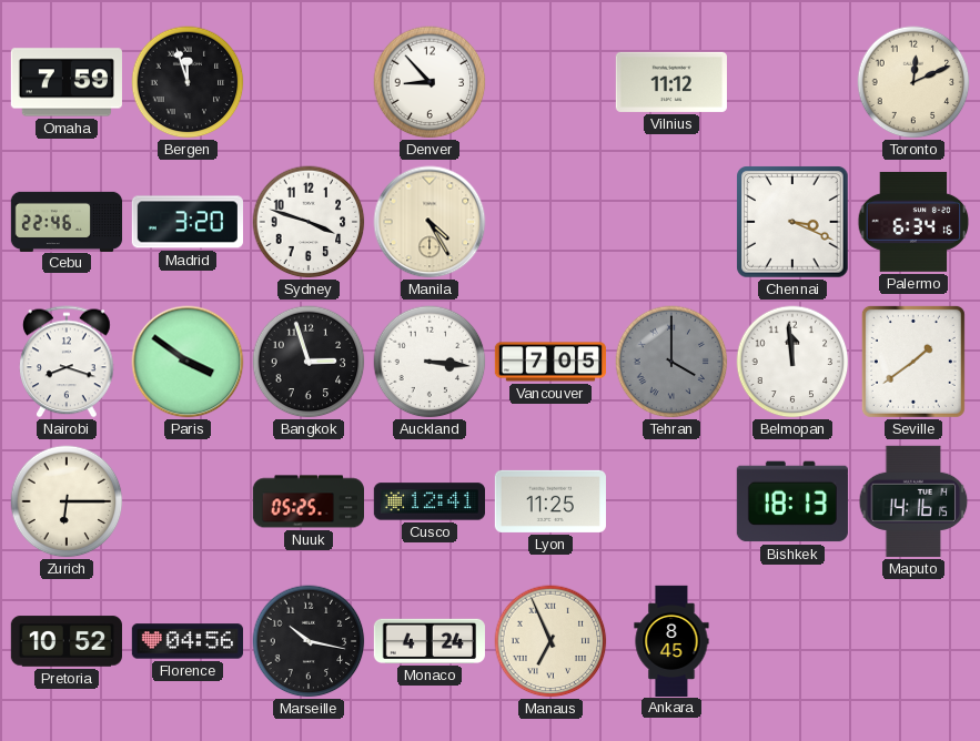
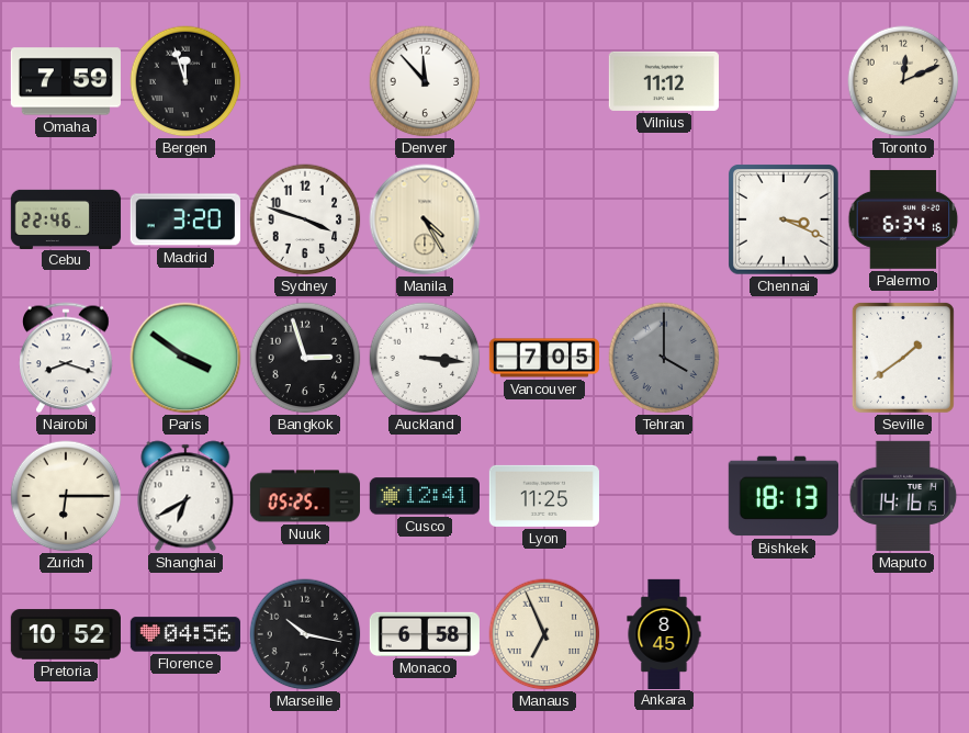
Denver: 8:53 -> 11:53
Belmopan: 11:59 -> none
Shanghai: none -> 6:40
Monaco: 4:24 -> 6:58
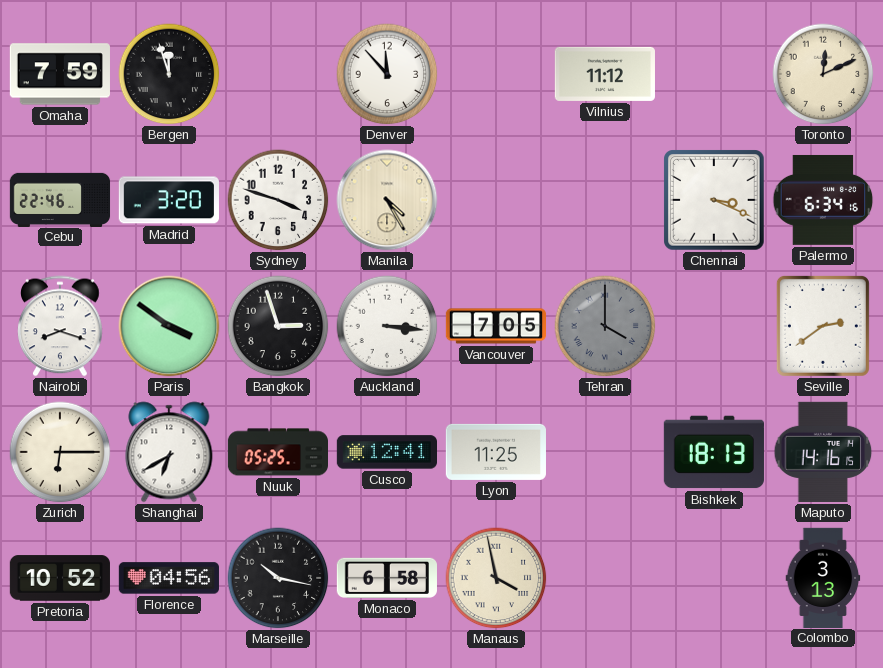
Seville: 1:39 -> 2:39
Manaus: 6:56 -> 3:58
Ankara: 8:45 -> none
Colombo: none -> 3:13
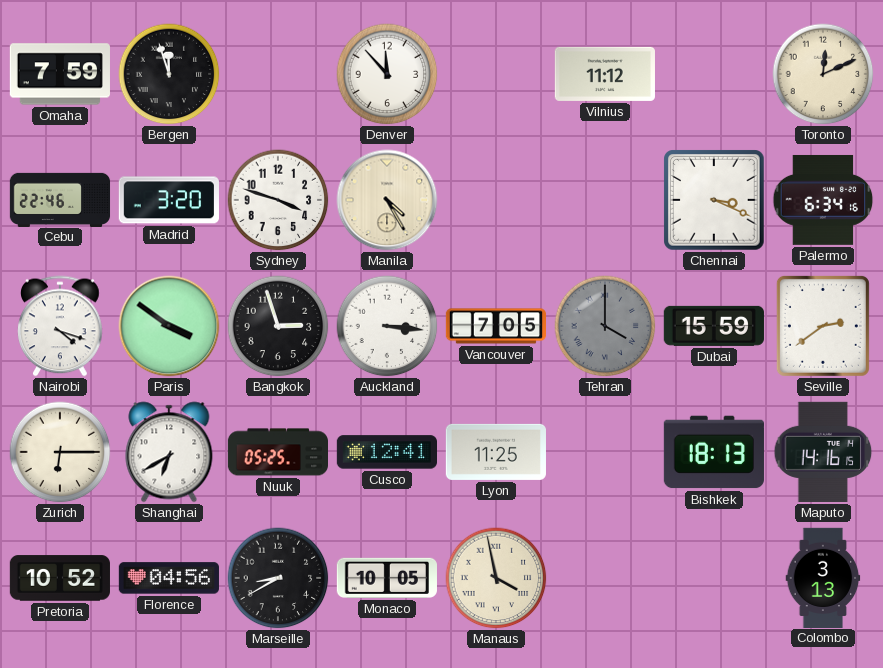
Nairobi: 8:18 -> 4:18
Dubai: none -> 15:59
Marseille: 10:17 -> 8:40
Monaco: 6:58 -> 10:05
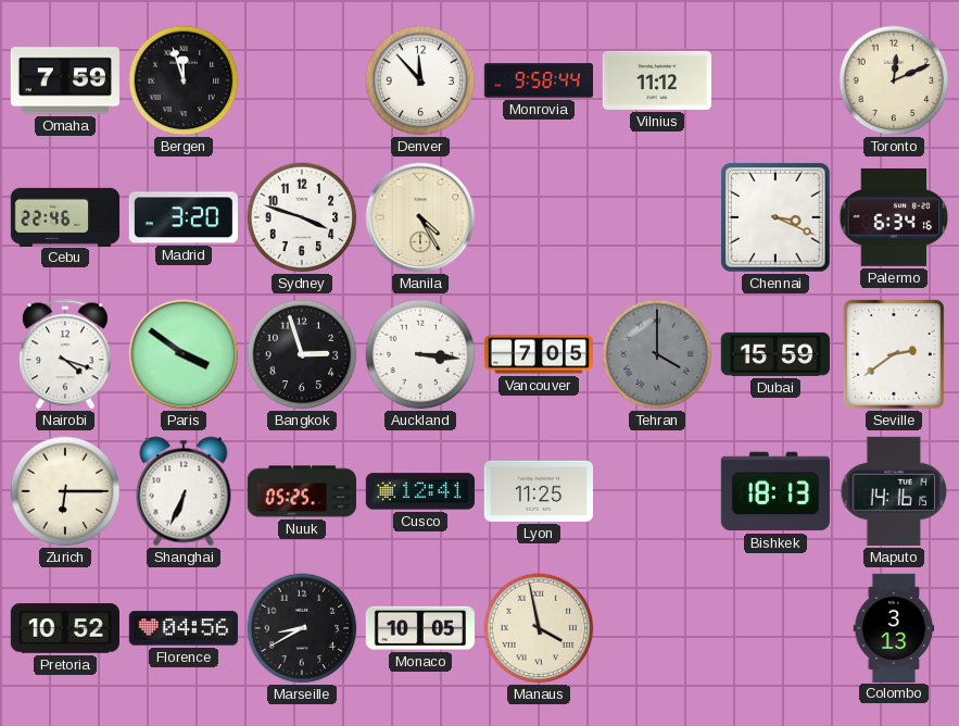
Monrovia: none -> 9:58
Shanghai: 6:40 -> 6:34
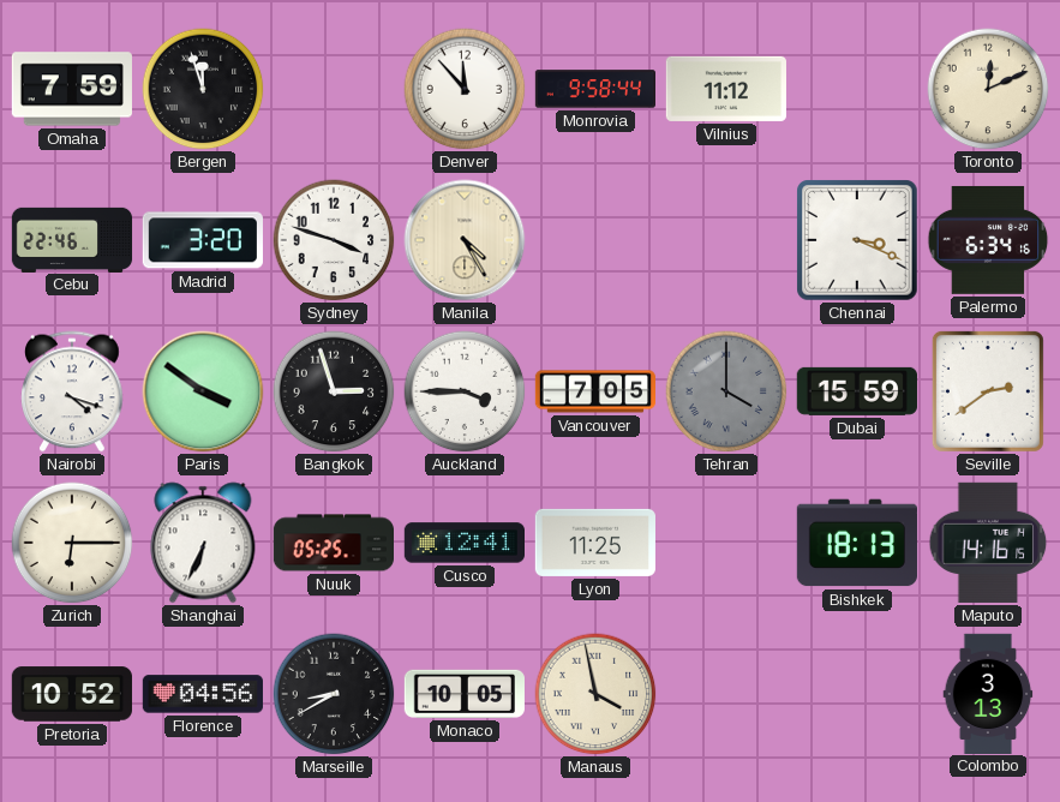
Auckland: 3:16 -> 3:45
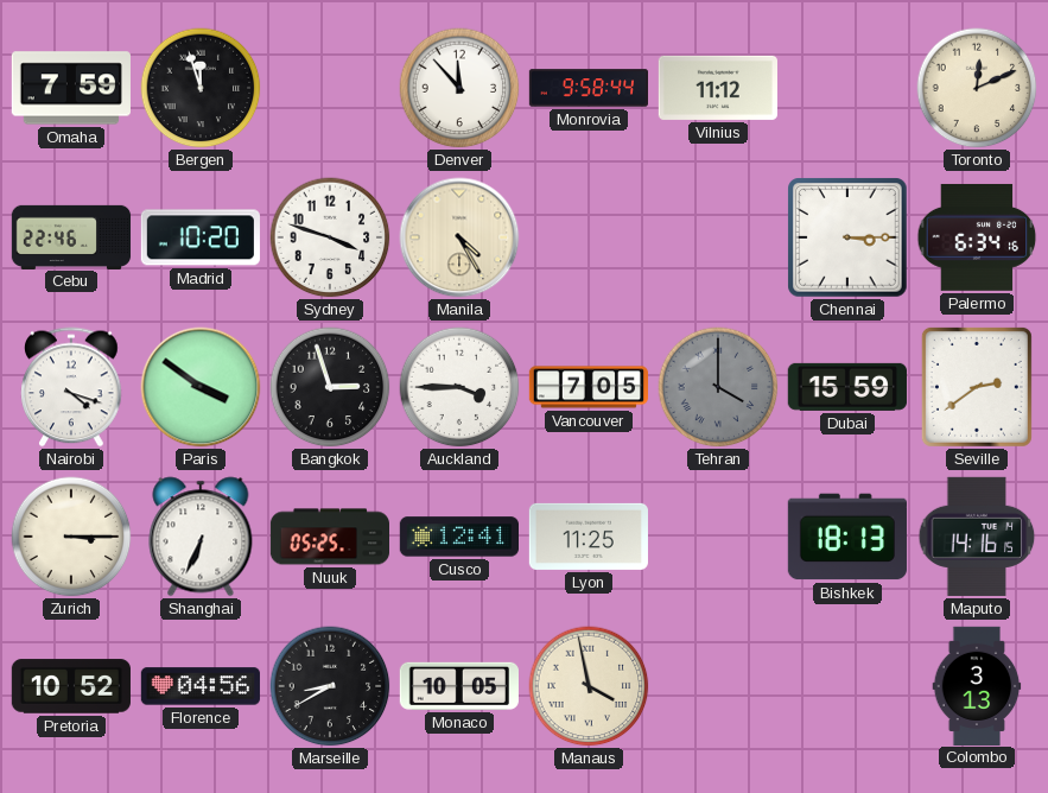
Madrid: 3:20 -> 10:20
Chennai: 3:19 -> 3:15
Zurich: 6:15 -> 3:15
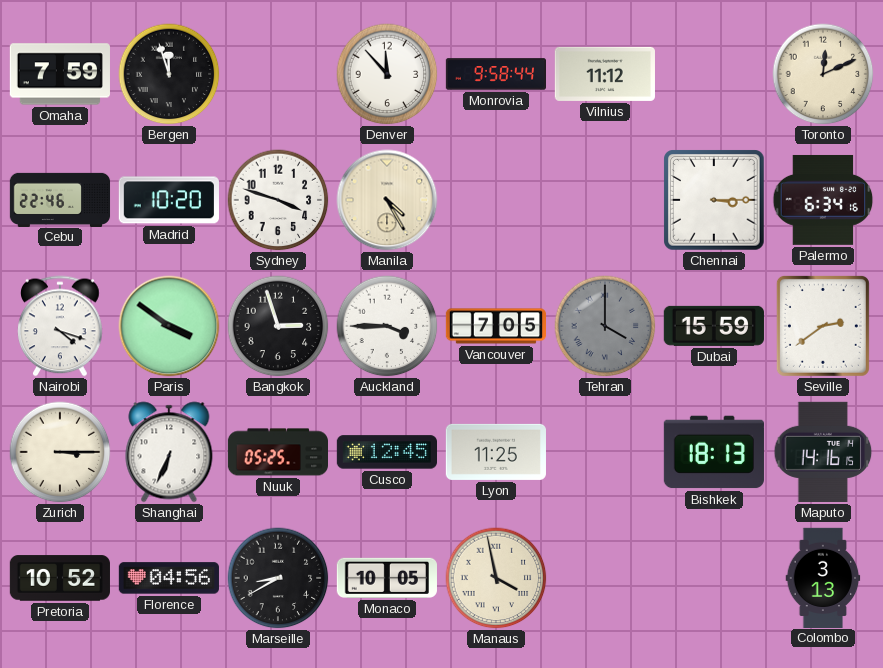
Cusco: 12:41 -> 12:45
